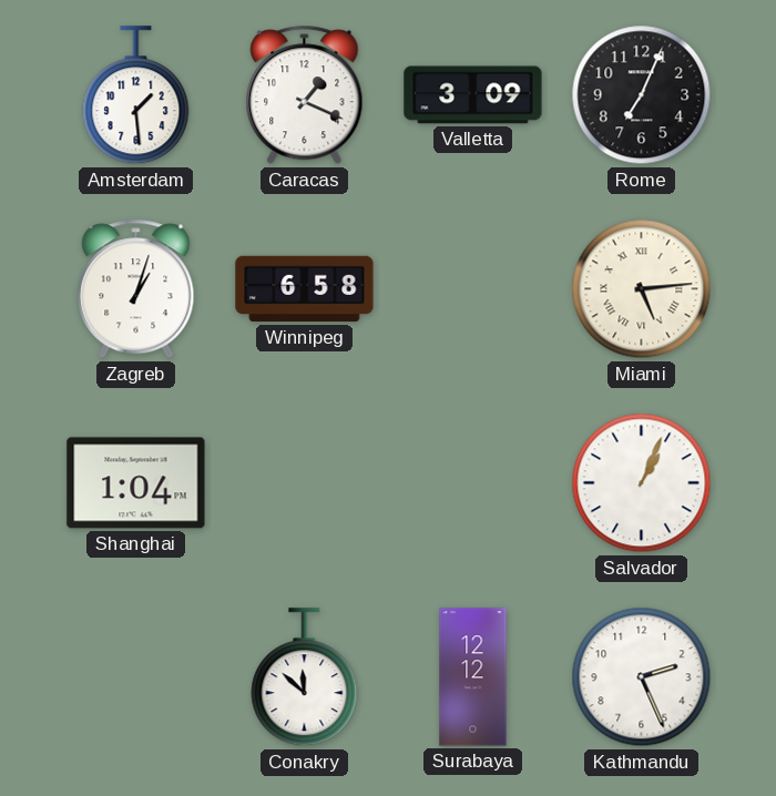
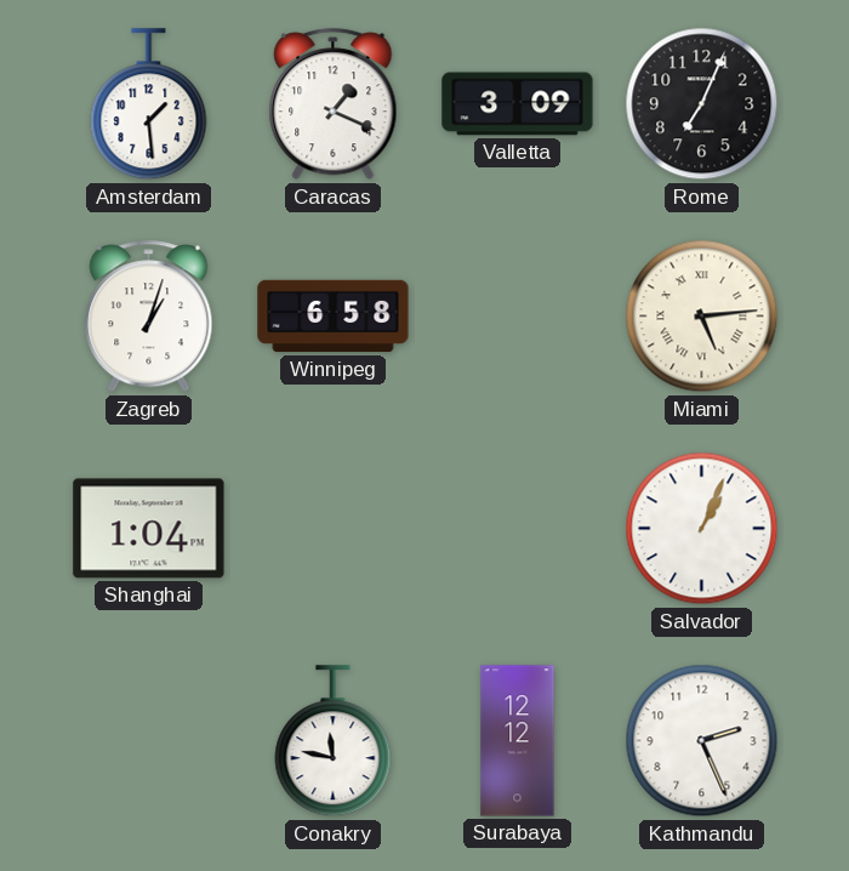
Conakry: 11:52 -> 11:47
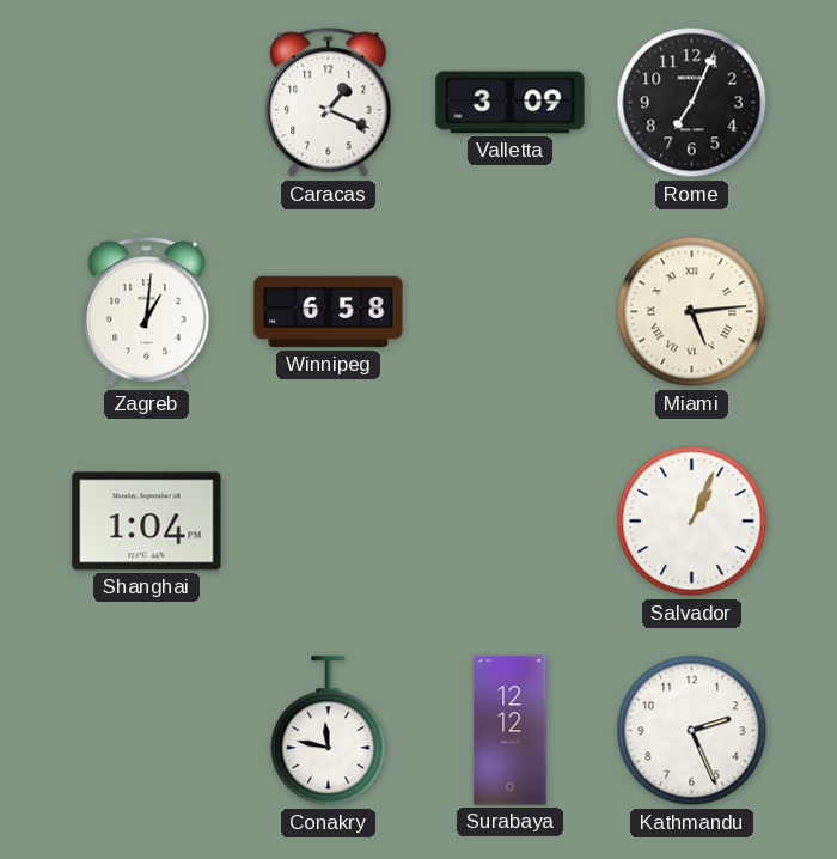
Amsterdam: 1:29 -> none
Zagreb: 1:03 -> 1:01
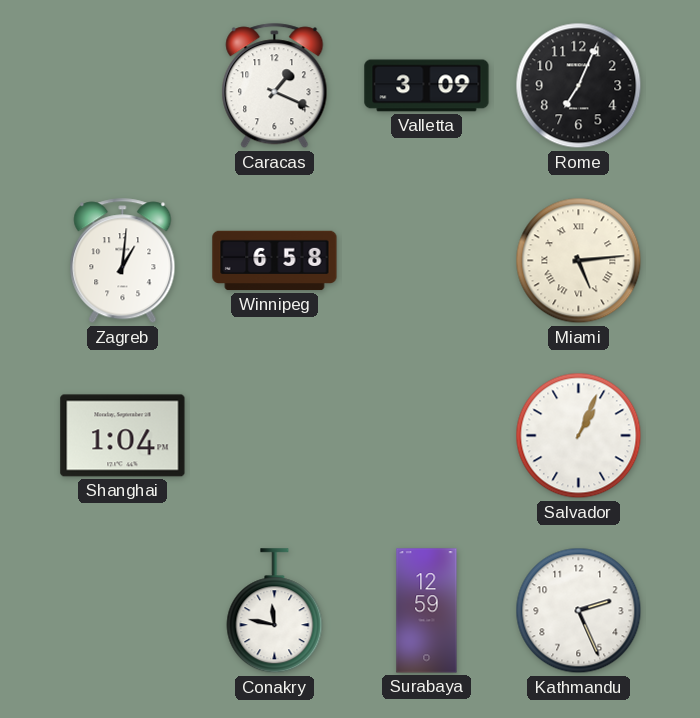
Surabaya: 12:12 -> 12:59
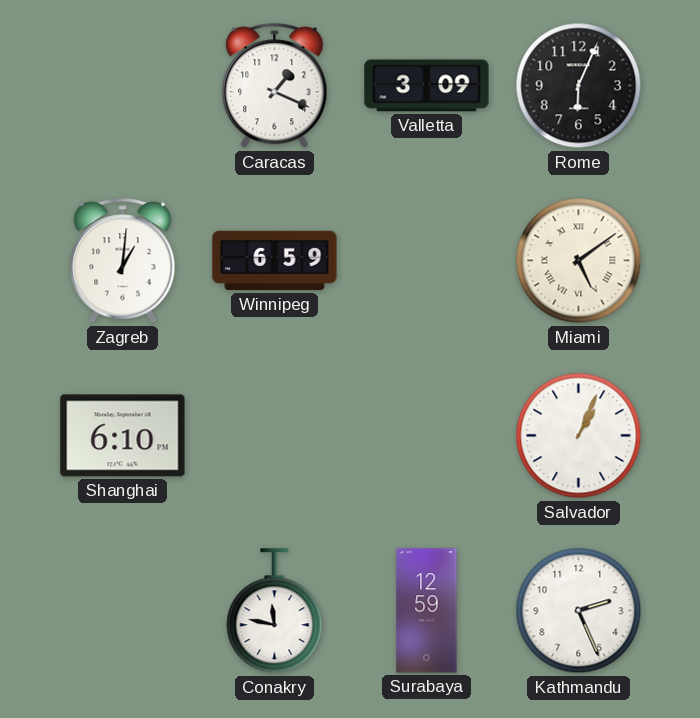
Rome: 7:04 -> 6:04
Winnipeg: 6:58 -> 6:59
Miami: 5:14 -> 5:09
Shanghai: 1:04 -> 6:10
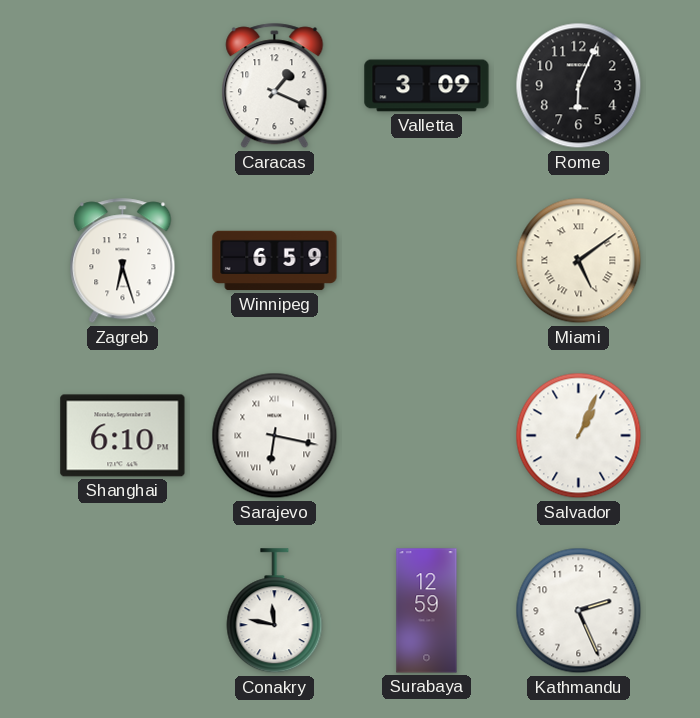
Zagreb: 1:01 -> 6:27
Sarajevo: none -> 6:17
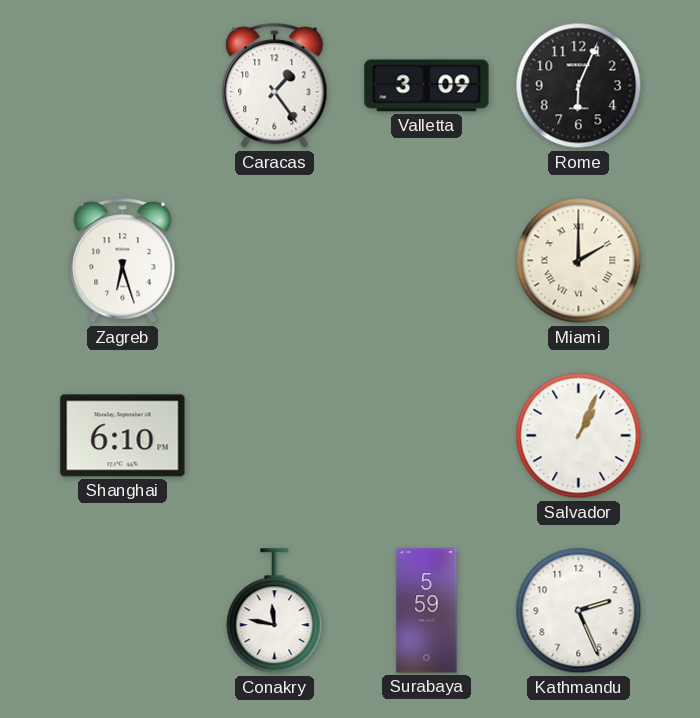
Caracas: 1:19 -> 1:24
Winnipeg: 6:59 -> none
Miami: 5:09 -> 2:00
Sarajevo: 6:17 -> none
Surabaya: 12:59 -> 5:59
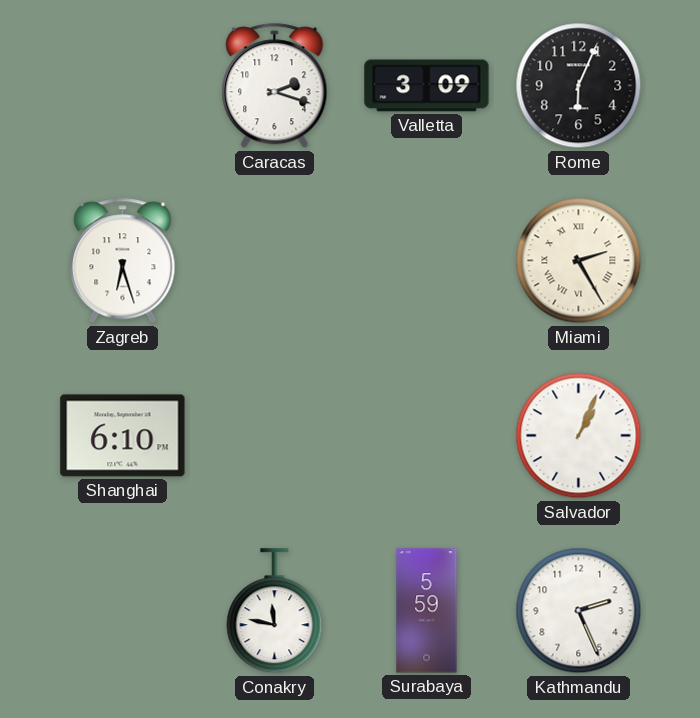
Caracas: 1:24 -> 2:18
Miami: 2:00 -> 2:25
